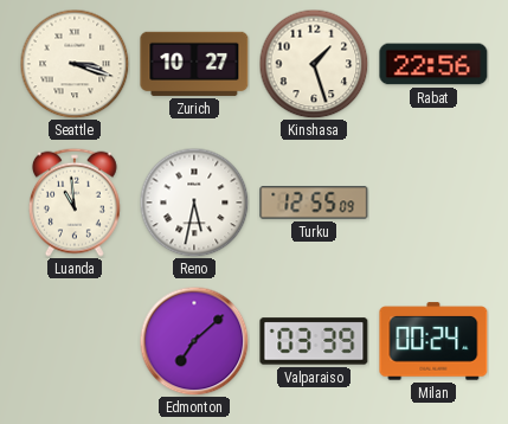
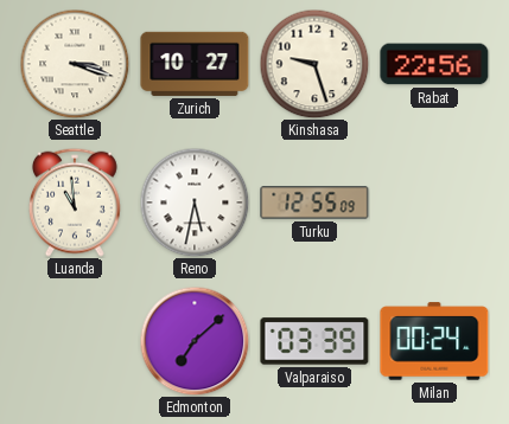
Kinshasa: 1:27 -> 9:27
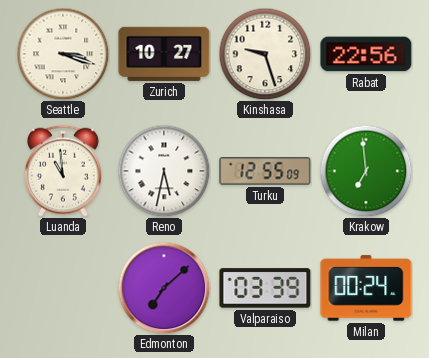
Krakow: none -> 6:59
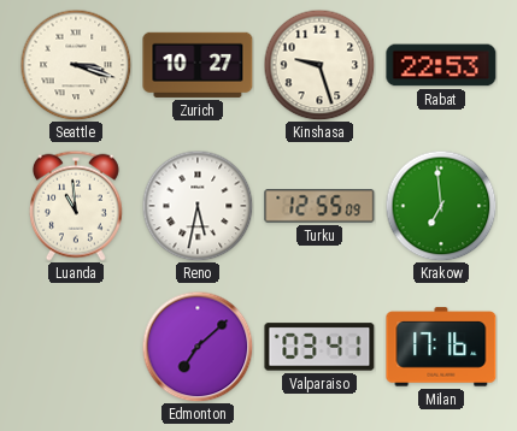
Rabat: 22:56 -> 22:53
Valparaiso: 03:39 -> 03:41
Milan: 00:24 -> 17:16
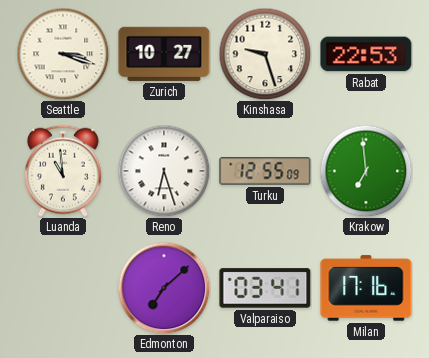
Reno: 5:32 -> 6:27
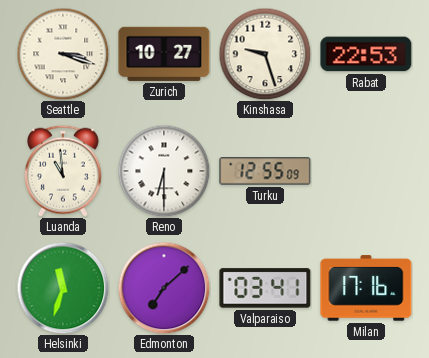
Reno: 6:27 -> 6:30
Krakow: 6:59 -> none
Helsinki: none -> 11:33
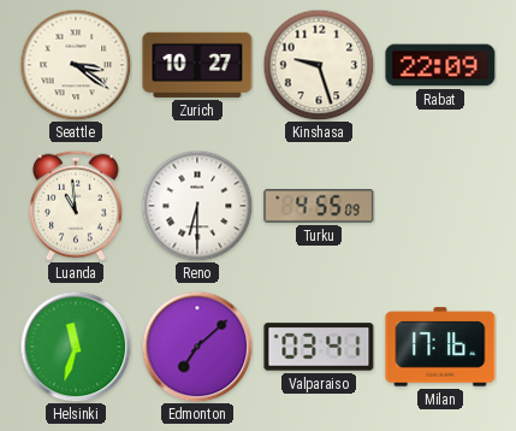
Seattle: 3:18 -> 3:21
Rabat: 22:53 -> 22:09
Turku: 12:55 -> 4:55
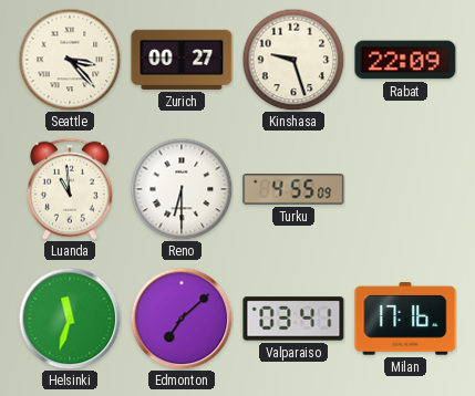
Seattle: 3:21 -> 3:23
Zurich: 10:27 -> 00:27
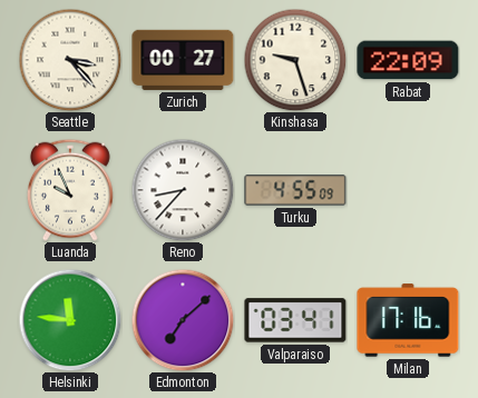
Luanda: 10:59 -> 9:56
Reno: 6:30 -> 8:37
Helsinki: 11:33 -> 11:46
